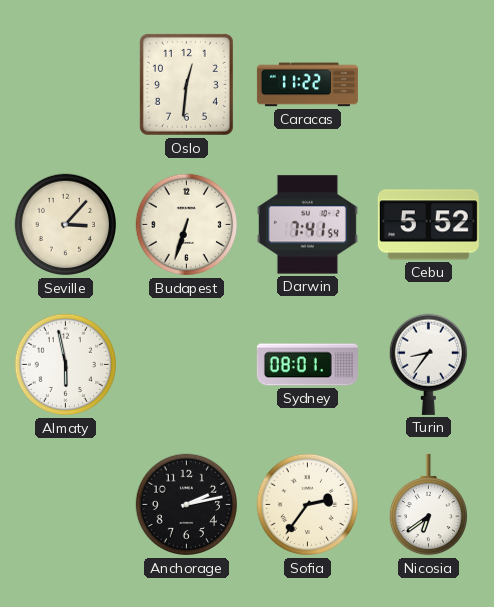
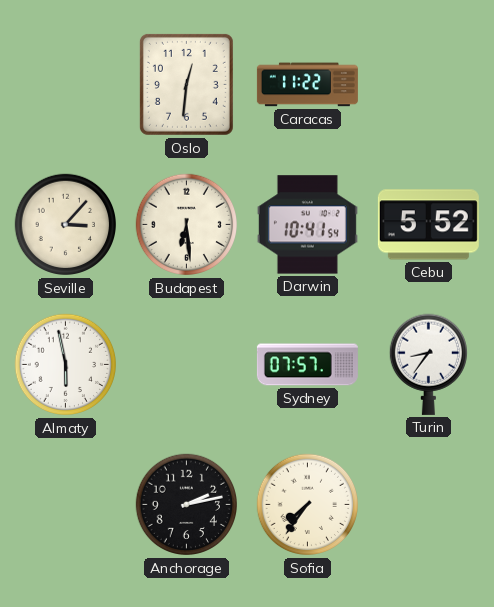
Budapest: 6:33 -> 6:29
Darwin: 7:41 -> 10:41
Sydney: 08:01 -> 07:57
Sofia: 2:36 -> 7:36
Nicosia: 6:39 -> none
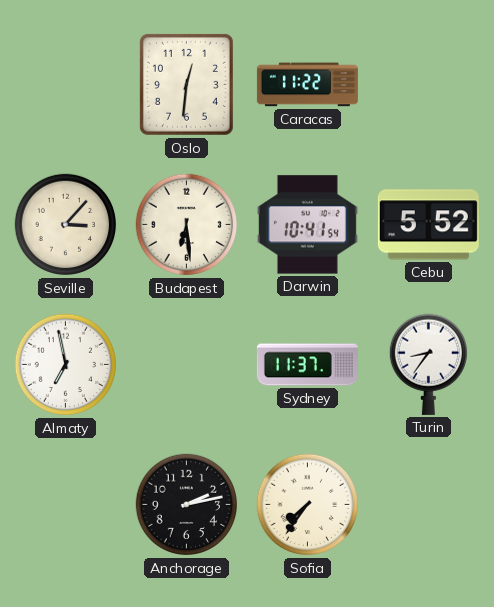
Almaty: 5:58 -> 6:58
Sydney: 07:57 -> 11:37
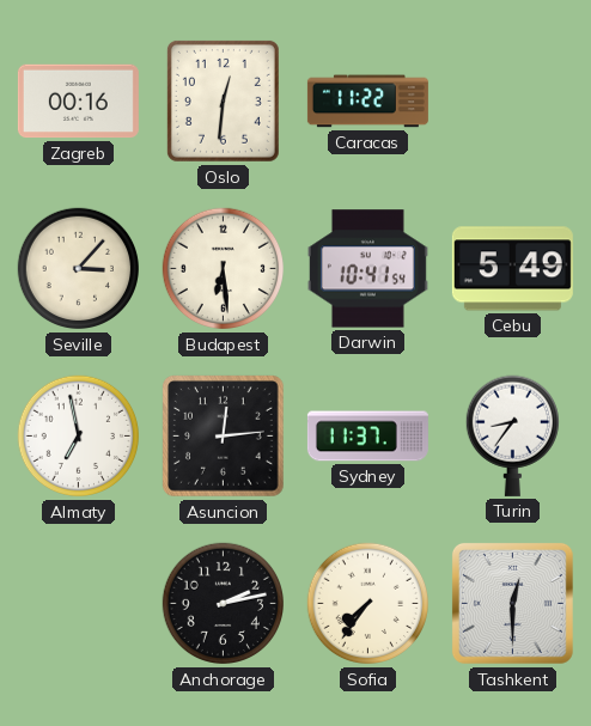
Zagreb: none -> 00:16
Cebu: 5:52 -> 5:49
Asuncion: none -> 12:14
Tashkent: none -> 12:30
